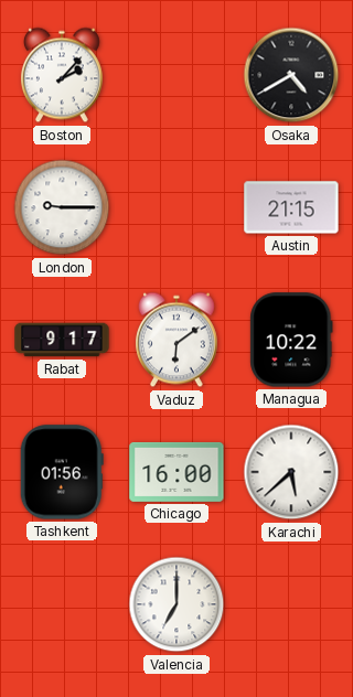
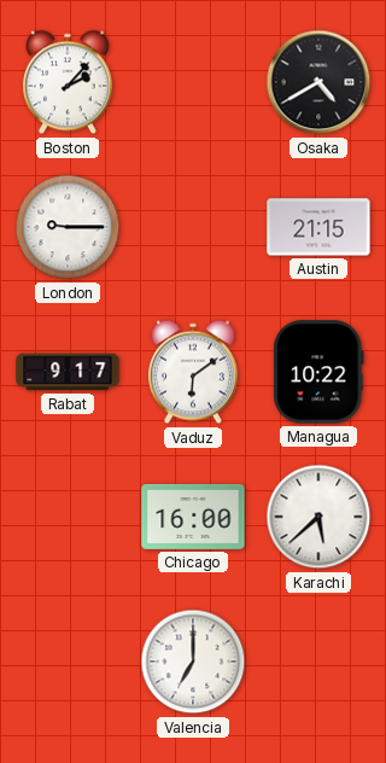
Tashkent: 01:56 -> none
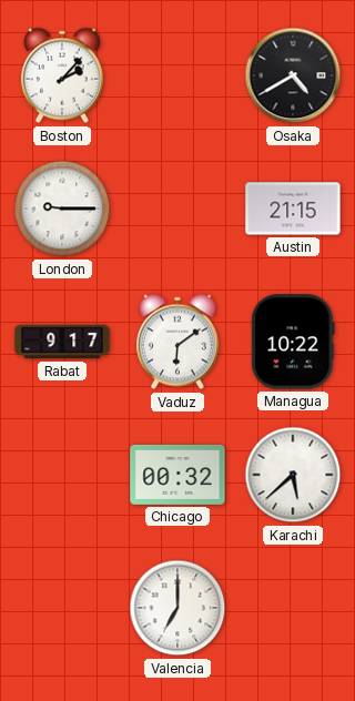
Chicago: 16:00 -> 00:32
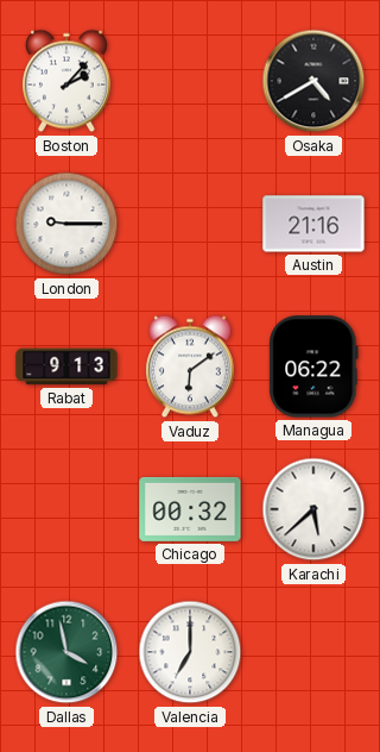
Austin: 21:15 -> 21:16
Rabat: 9:17 -> 9:13
Managua: 10:22 -> 06:22
Dallas: none -> 3:58
